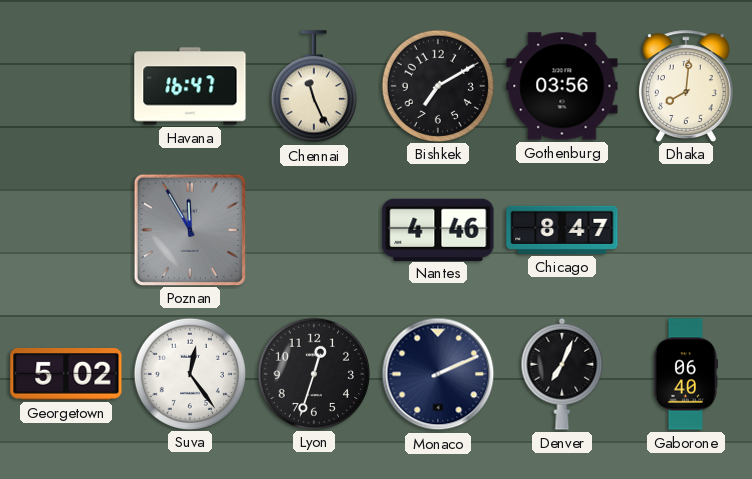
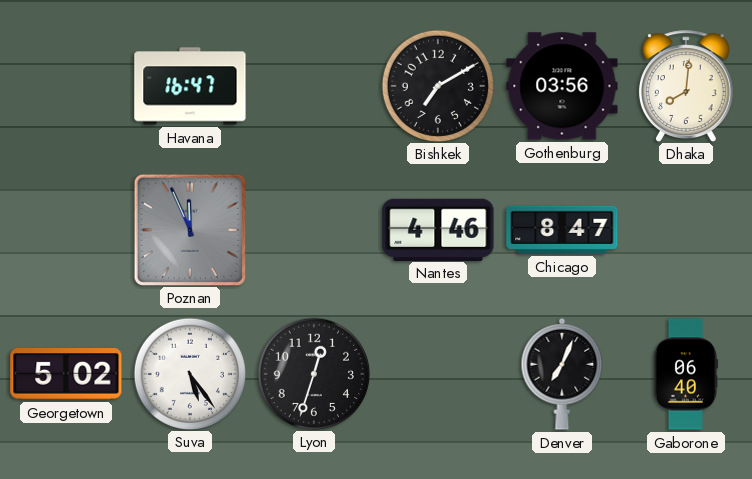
Chennai: 11:26 -> none
Poznan: 11:55 -> 11:56
Suva: 12:24 -> 5:24
Monaco: 2:11 -> none
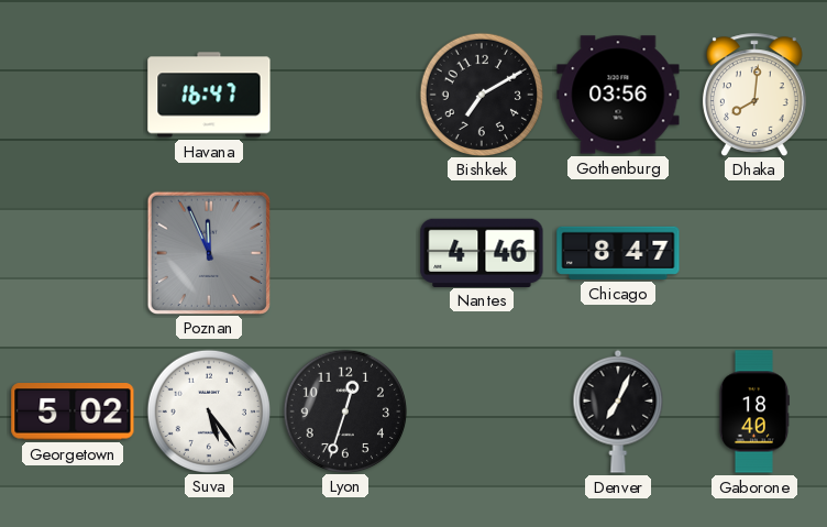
Gaborone: 06:40 -> 18:40
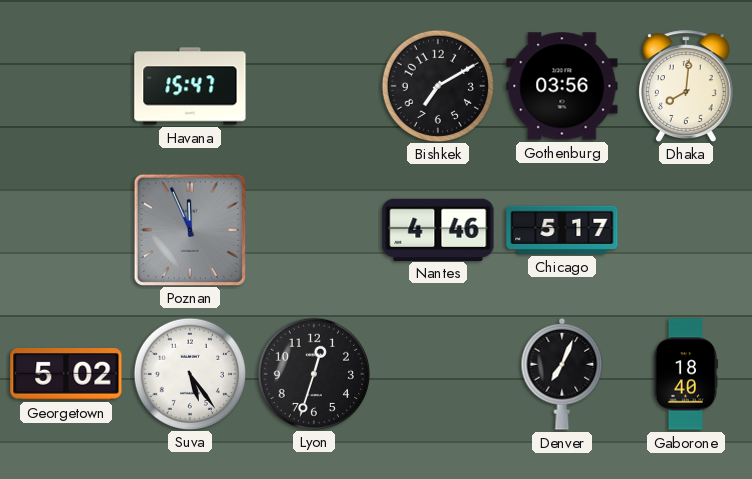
Havana: 16:47 -> 15:47
Chicago: 8:47 -> 5:17
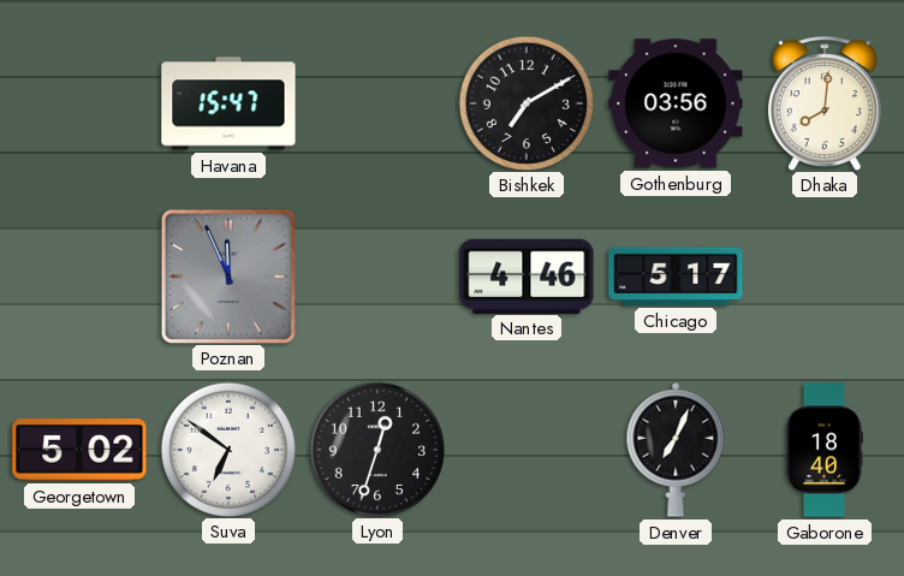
Suva: 5:24 -> 6:51
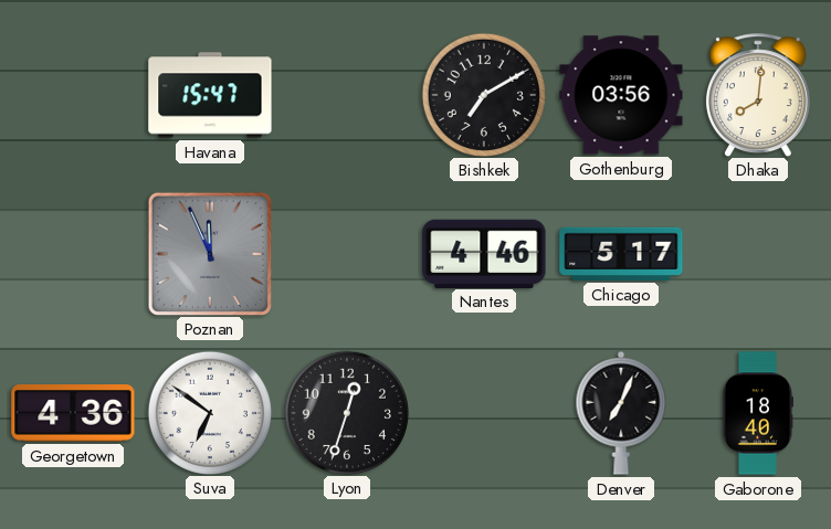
Georgetown: 5:02 -> 4:36
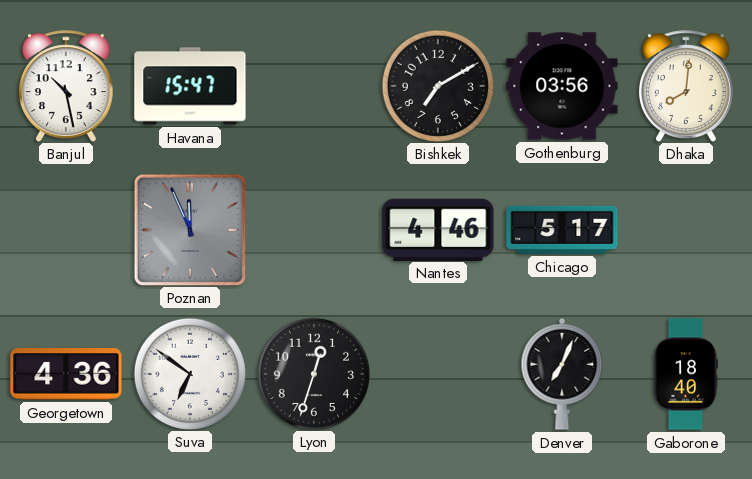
Banjul: none -> 10:28
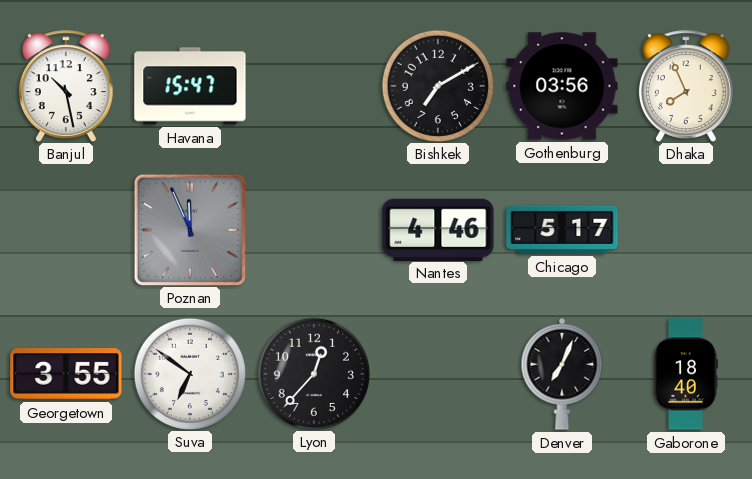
Dhaka: 8:01 -> 7:56
Georgetown: 4:36 -> 3:55
Lyon: 12:33 -> 12:37
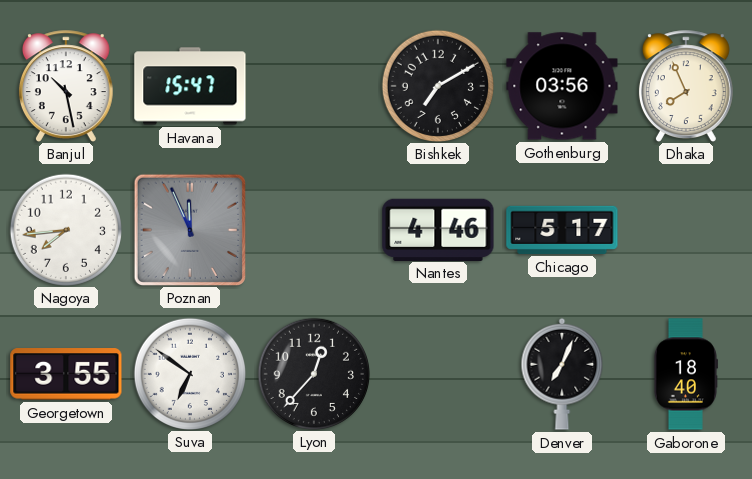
Nagoya: none -> 7:44
